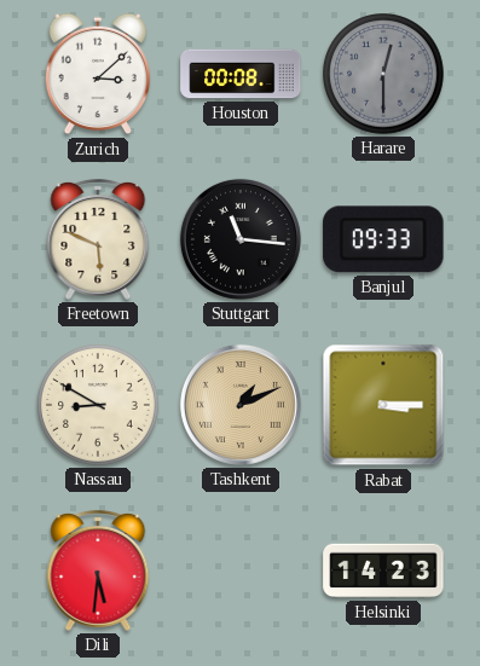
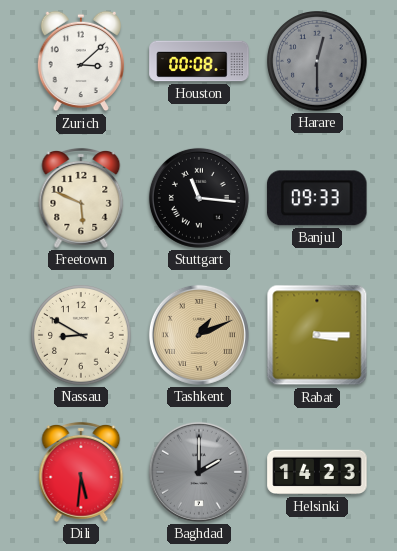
Baghdad: none -> 2:00
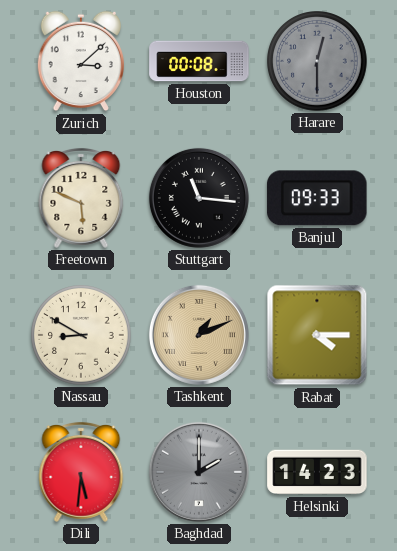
Rabat: 3:15 -> 4:15
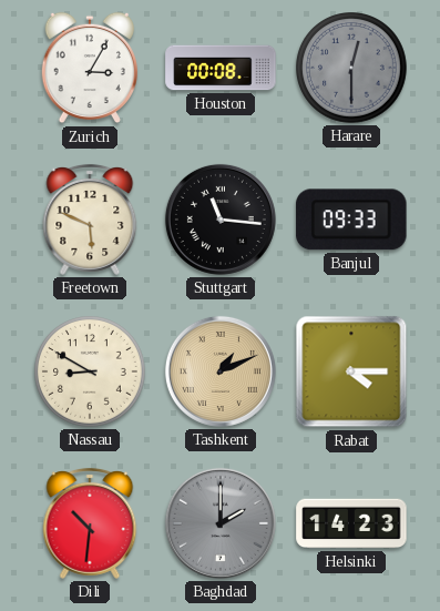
Zurich: 3:08 -> 3:05
Dili: 5:31 -> 10:31
